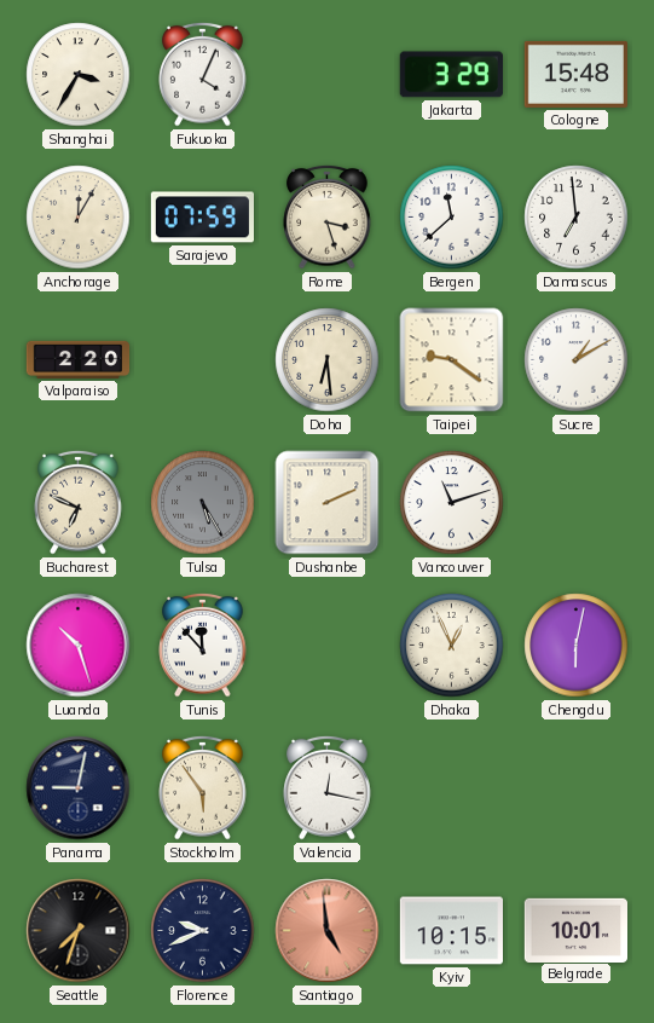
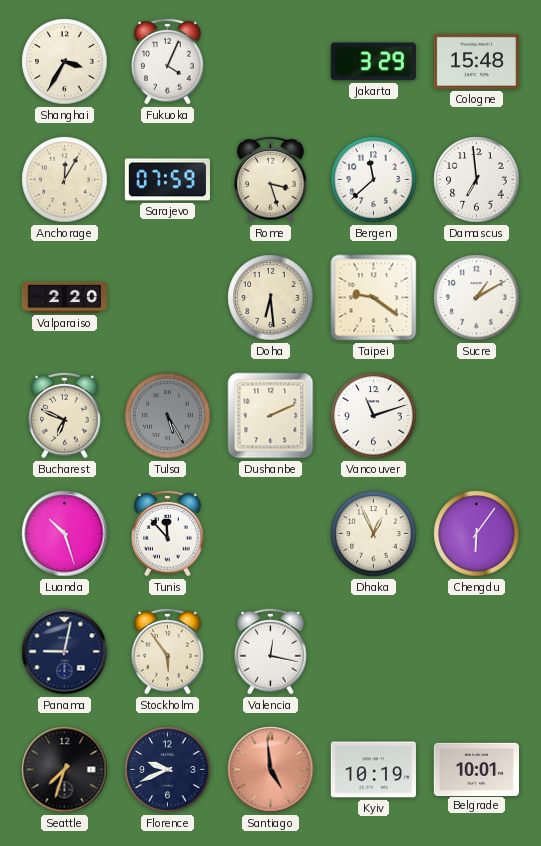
Chengdu: 6:02 -> 6:06
Kyiv: 10:15 -> 10:19
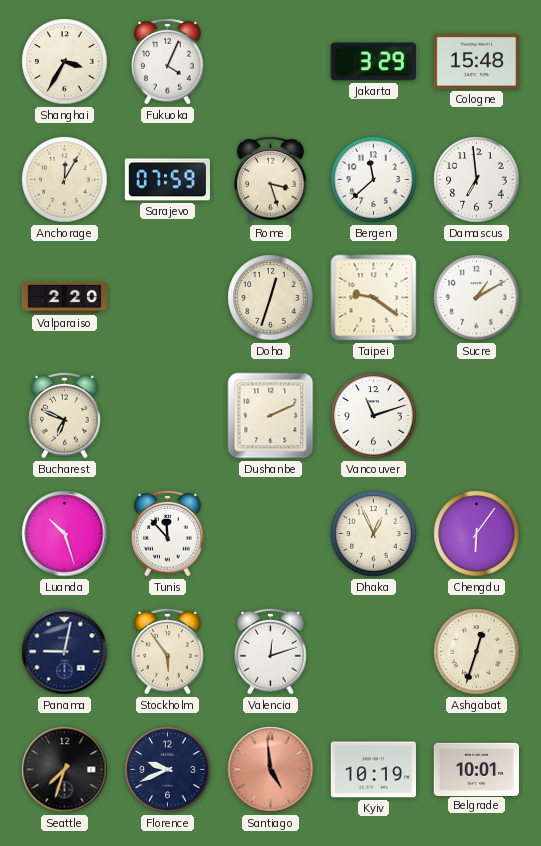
Doha: 6:29 -> 12:33
Tulsa: 5:25 -> none
Valencia: 12:17 -> 12:12
Ashgabat: none -> 12:33
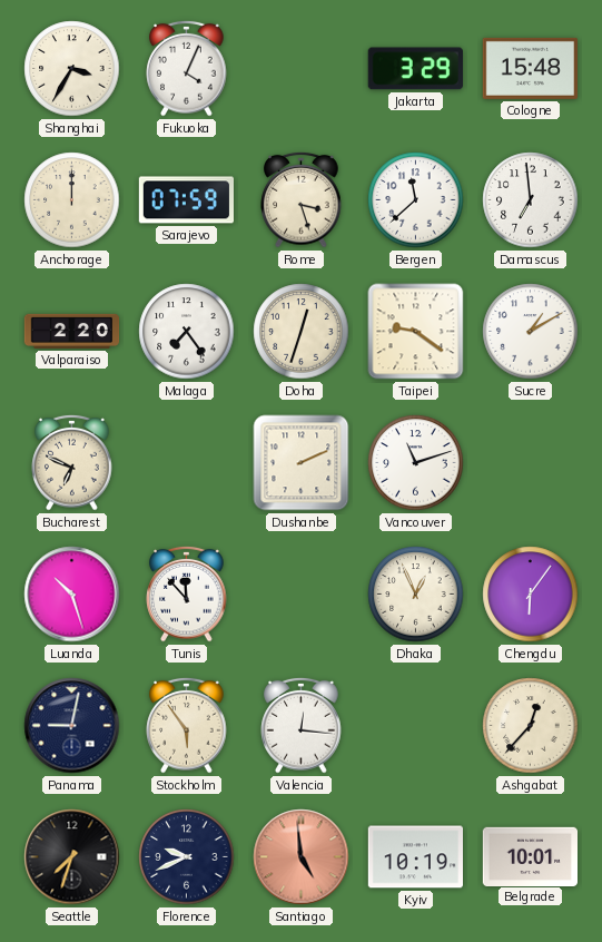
Anchorage: 12:05 -> 12:00
Malaga: none -> 7:24
Valencia: 12:12 -> 12:16
Ashgabat: 12:33 -> 12:37
